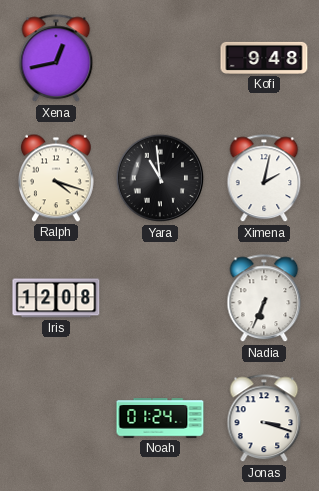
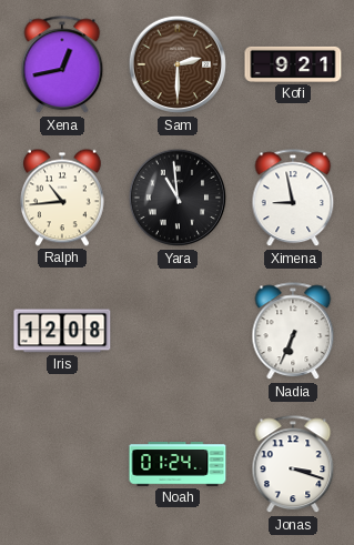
Sam: none -> 2:30
Kofi: 9:48 -> 9:21
Ralph: 4:18 -> 10:44
Ximena: 2:02 -> 8:58
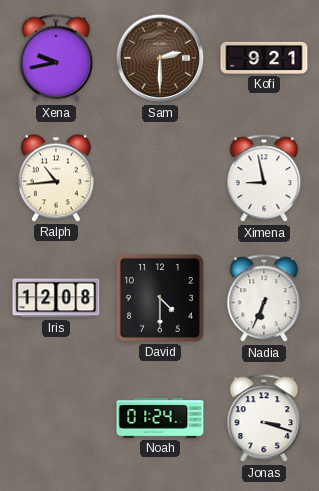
Xena: 12:43 -> 9:43
Yara: 10:59 -> none
David: none -> 4:30
